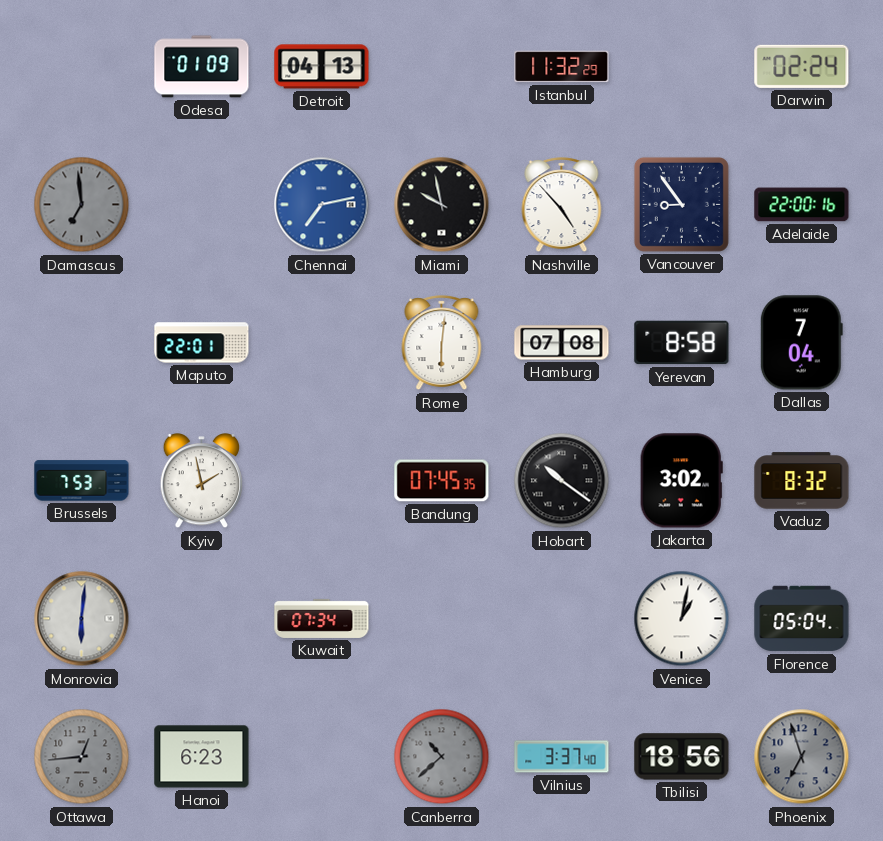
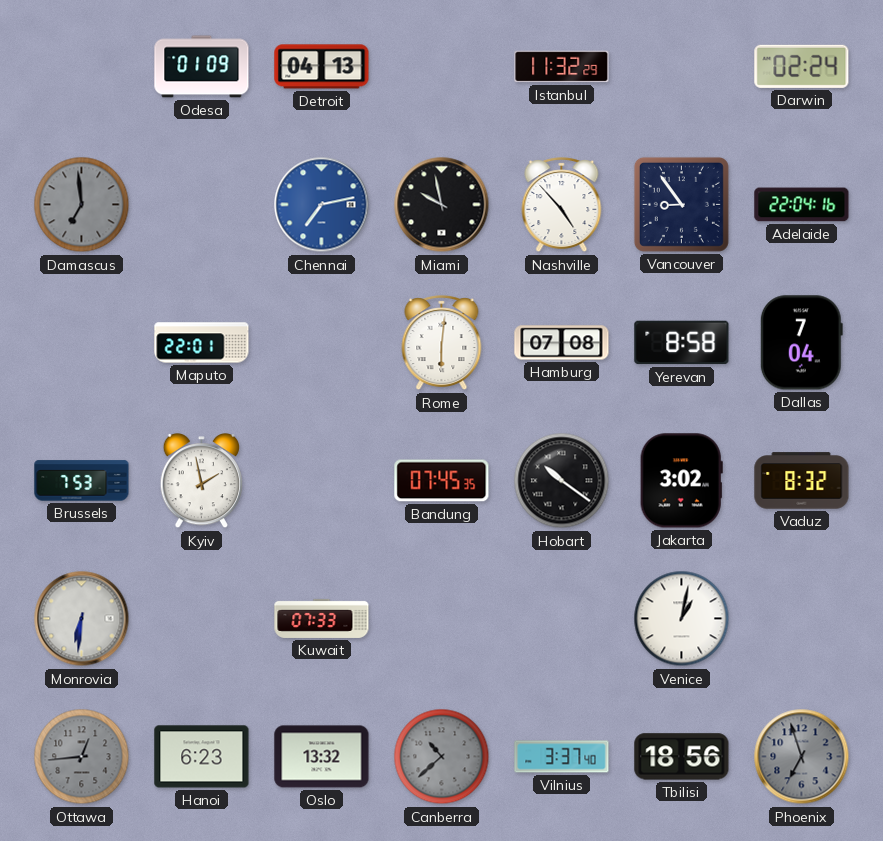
Adelaide: 22:00 -> 22:04
Monrovia: 6:01 -> 6:31
Kuwait: 07:34 -> 07:33
Florence: 05:04 -> none
Oslo: none -> 13:32
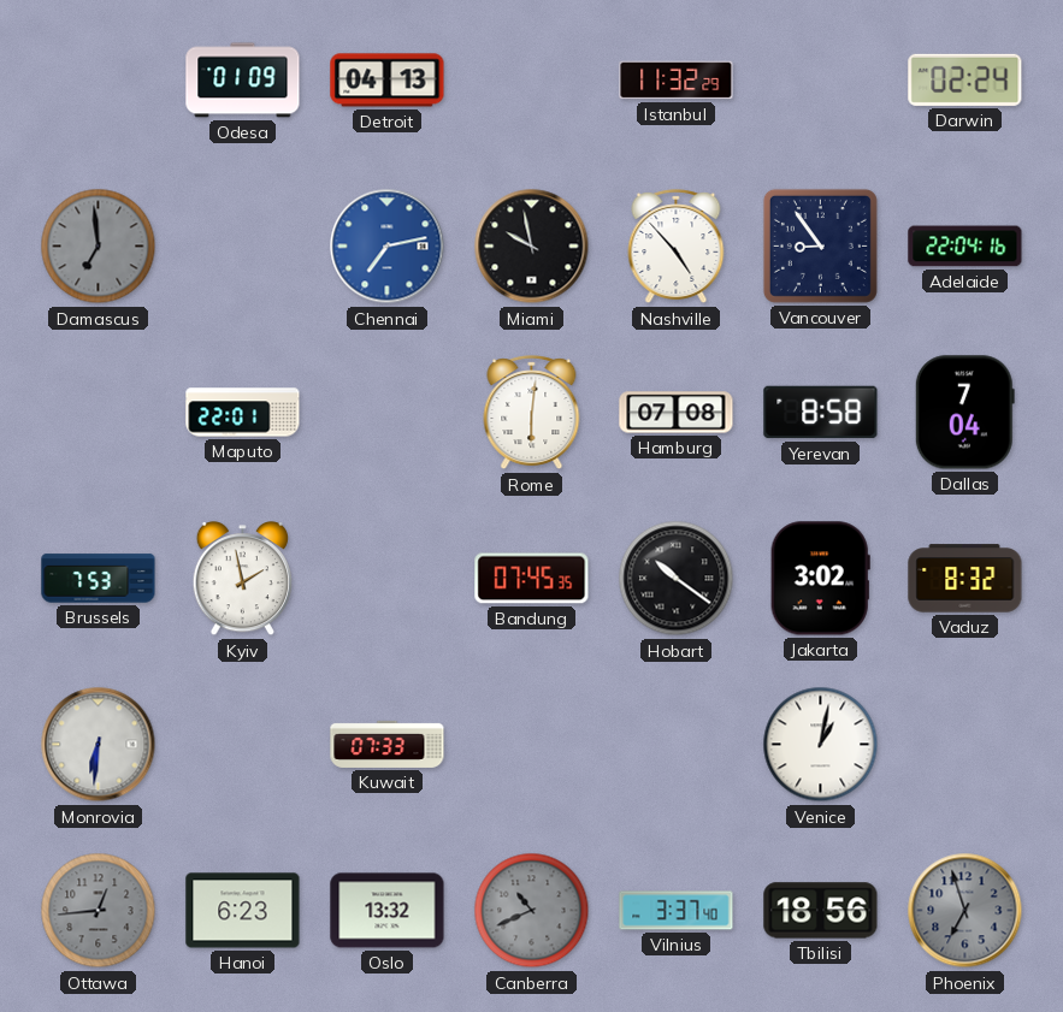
Canberra: 10:38 -> 10:41
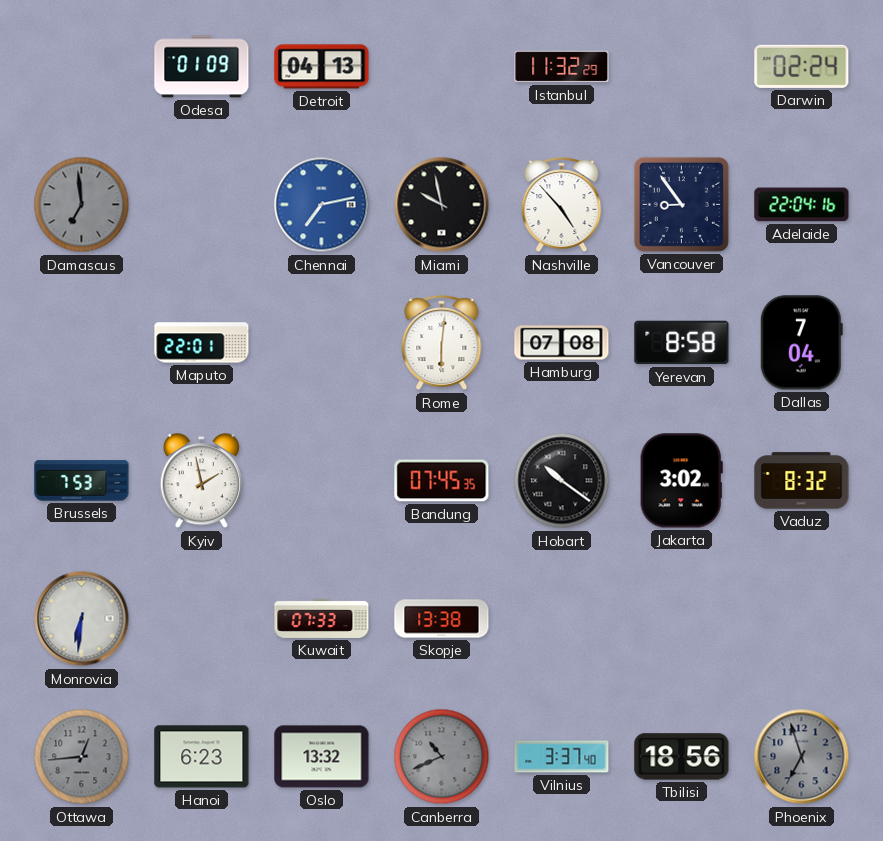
Skopje: none -> 13:38
Venice: 1:02 -> none
